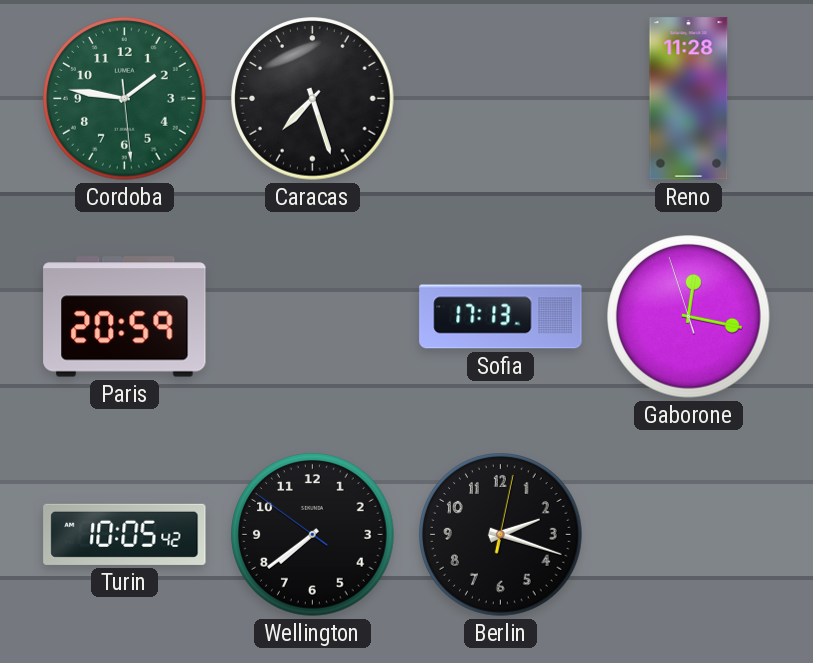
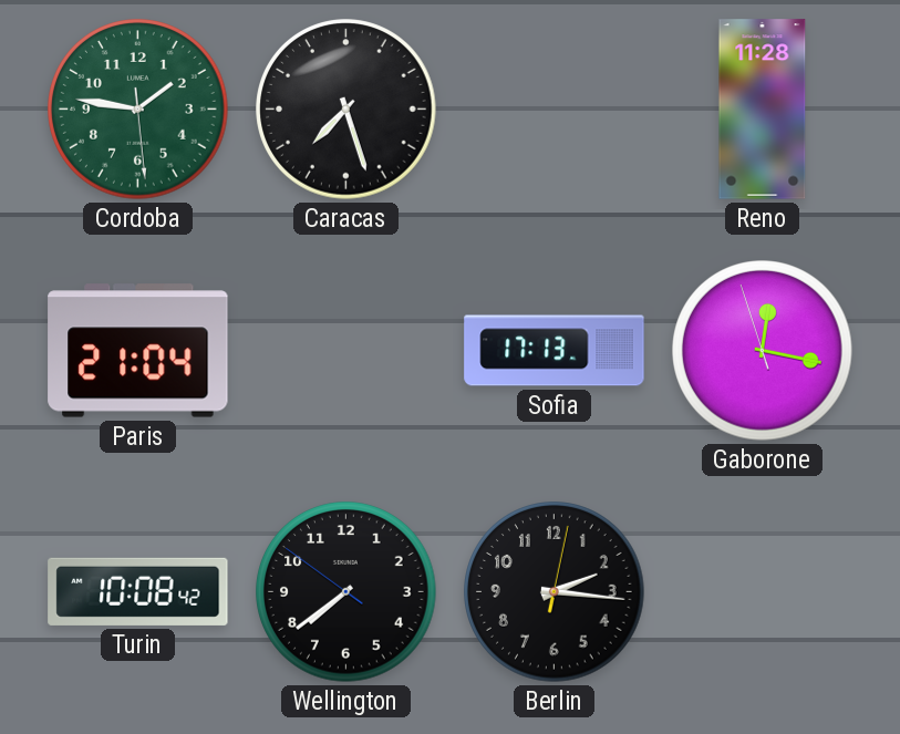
Paris: 20:59 -> 21:04
Turin: 10:05 -> 10:08
Berlin: 2:18 -> 2:16
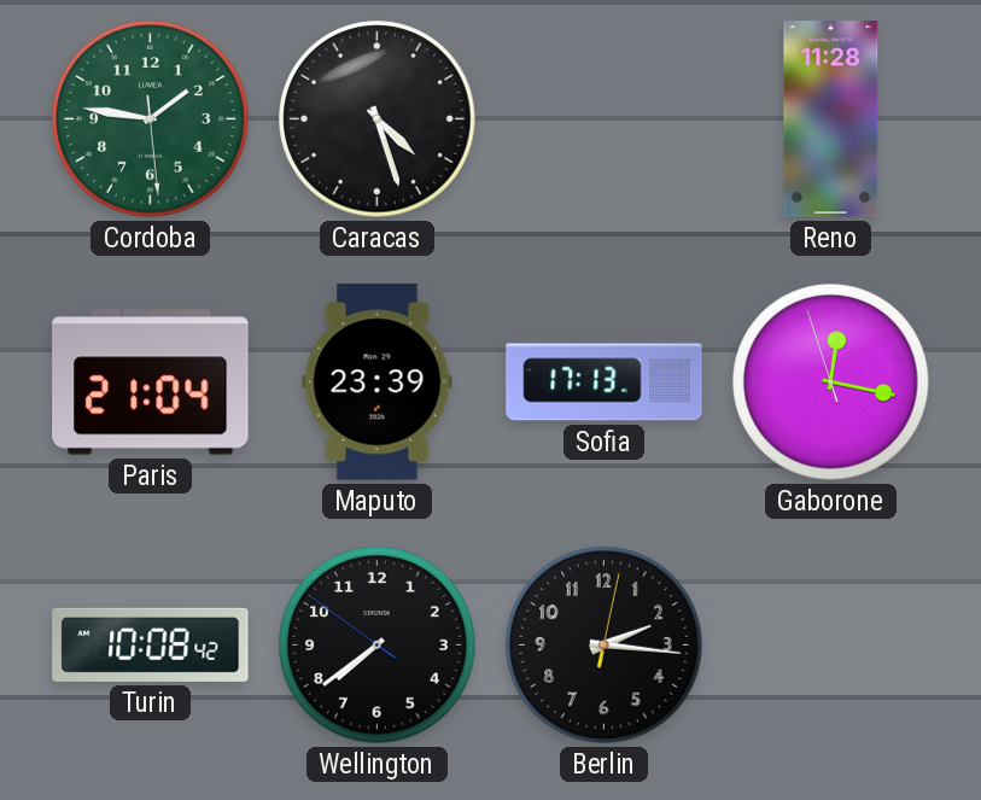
Caracas: 7:27 -> 4:27
Maputo: none -> 23:39
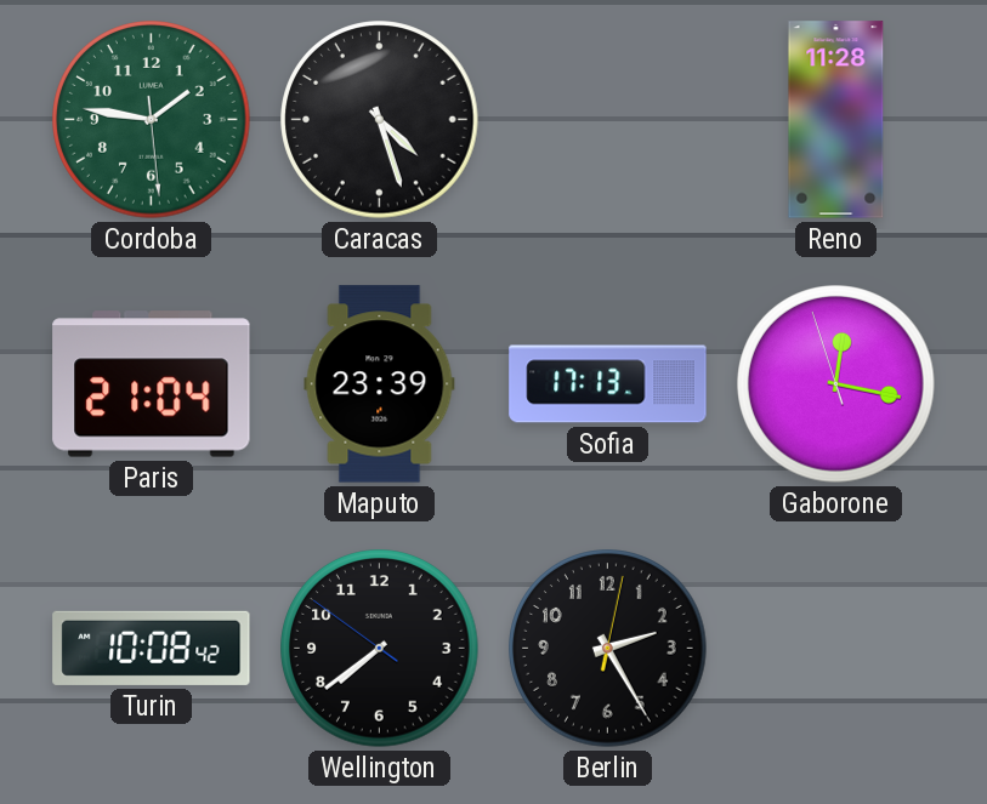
Berlin: 2:16 -> 2:25
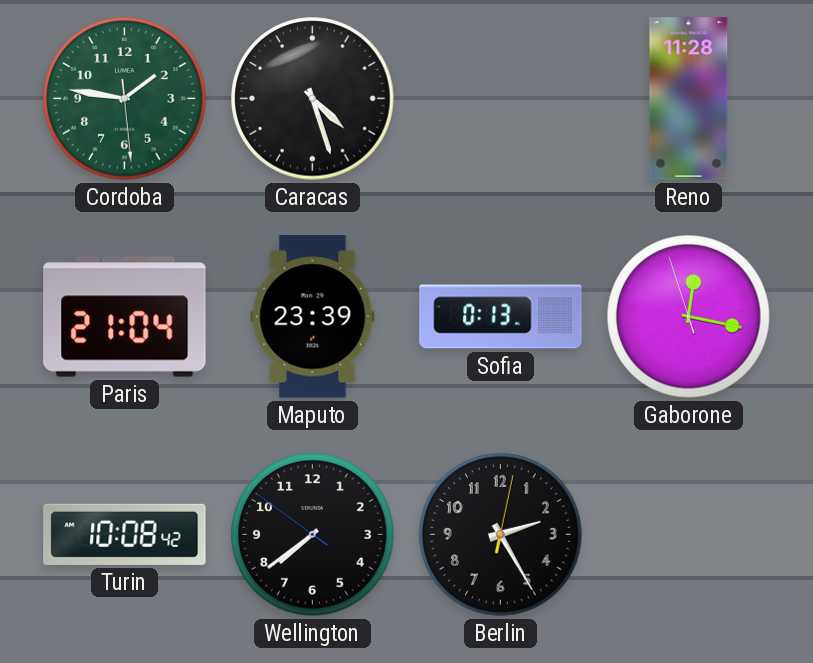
Sofia: 17:13 -> 0:13
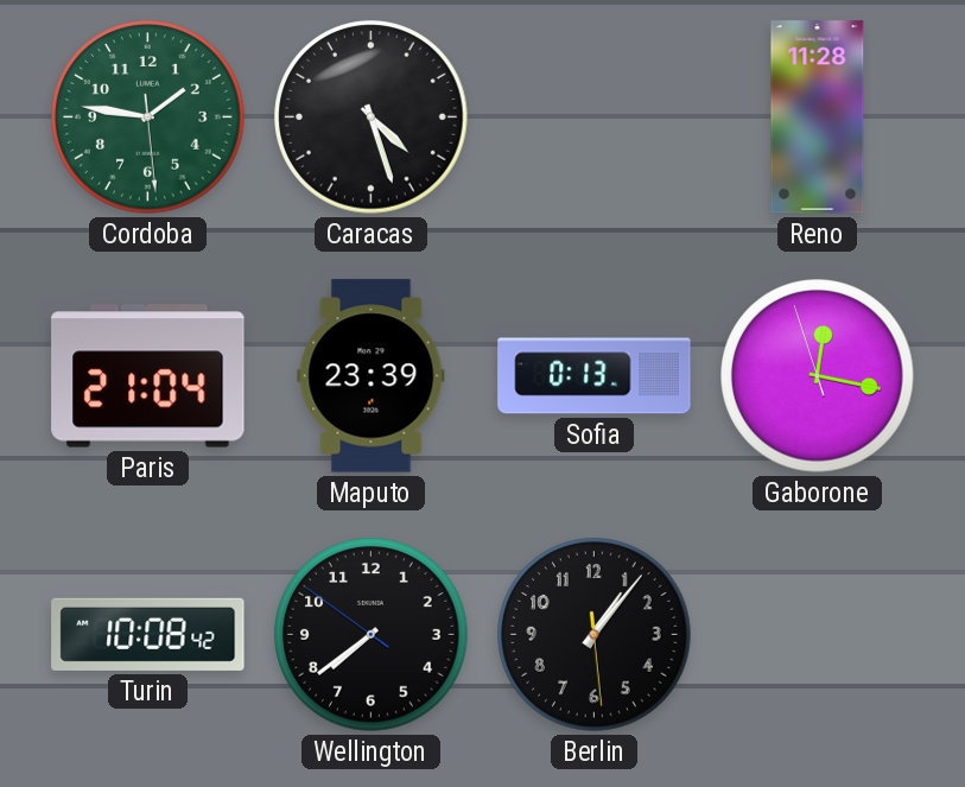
Berlin: 2:25 -> 1:06
